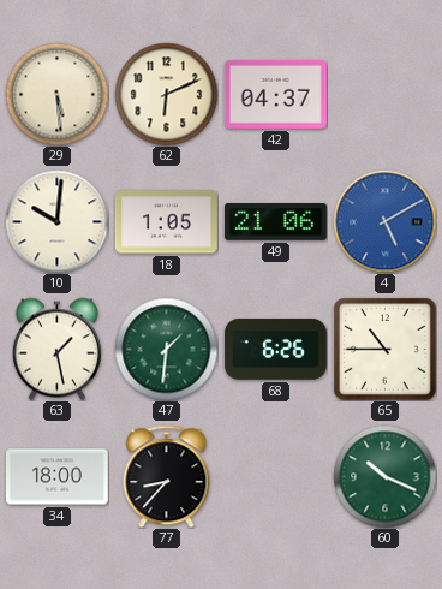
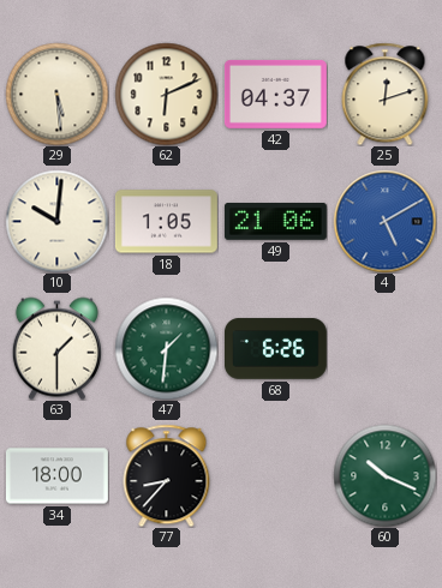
25: none -> 12:12
63: 1:28 -> 1:30
65: 10:45 -> none
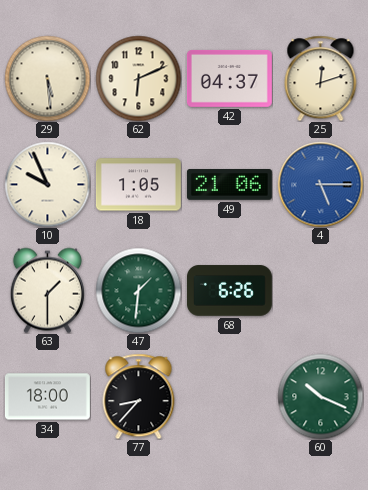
10: 10:01 -> 9:56
4: 5:10 -> 5:15
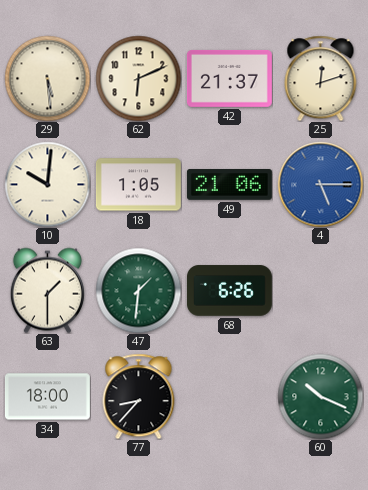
42: 04:37 -> 21:37
10: 9:56 -> 10:01
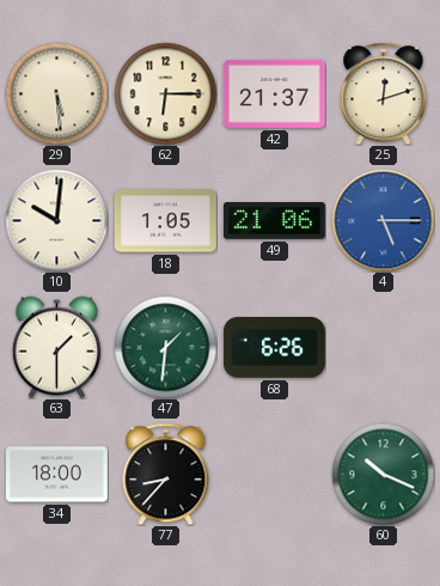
62: 6:11 -> 6:15
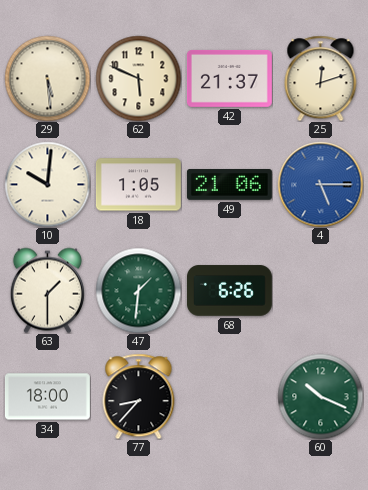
62: 6:15 -> 5:49
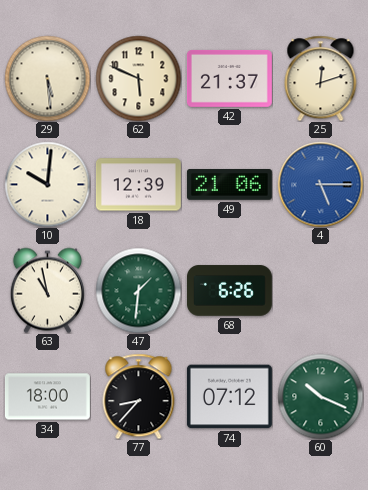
18: 1:05 -> 12:39
63: 1:30 -> 10:58
74: none -> 07:12
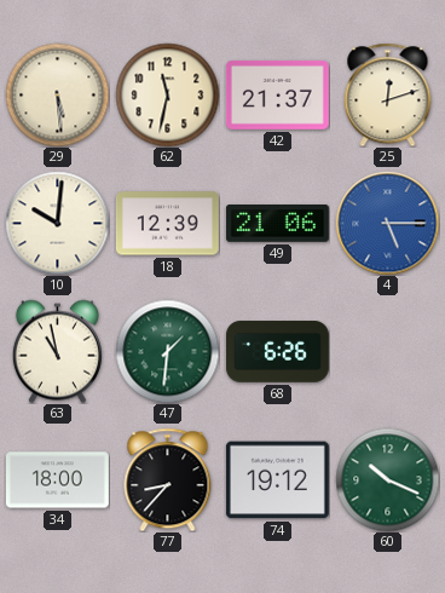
62: 5:49 -> 11:32
74: 07:12 -> 19:12
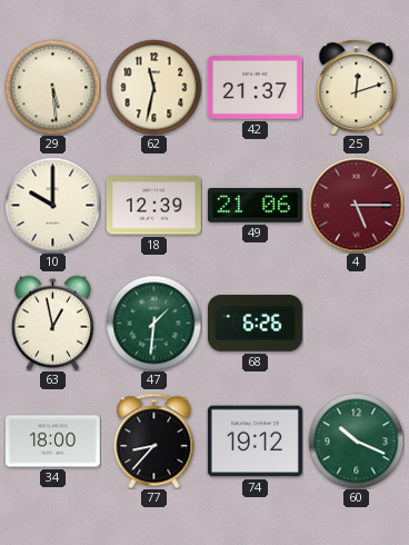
10: 10:01 -> 10:00
4 dial: blue -> burgundy
63: 10:58 -> 12:58
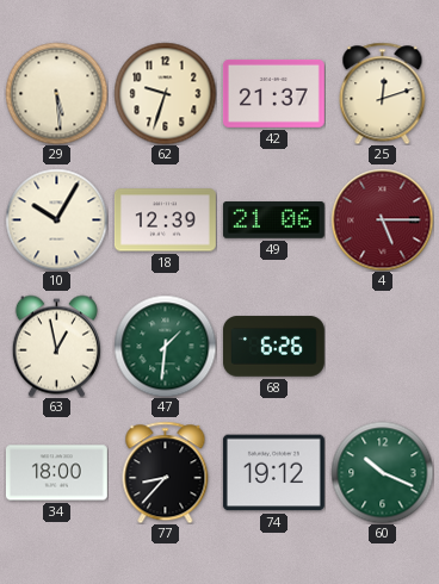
62: 11:32 -> 9:33
10: 10:00 -> 10:05
